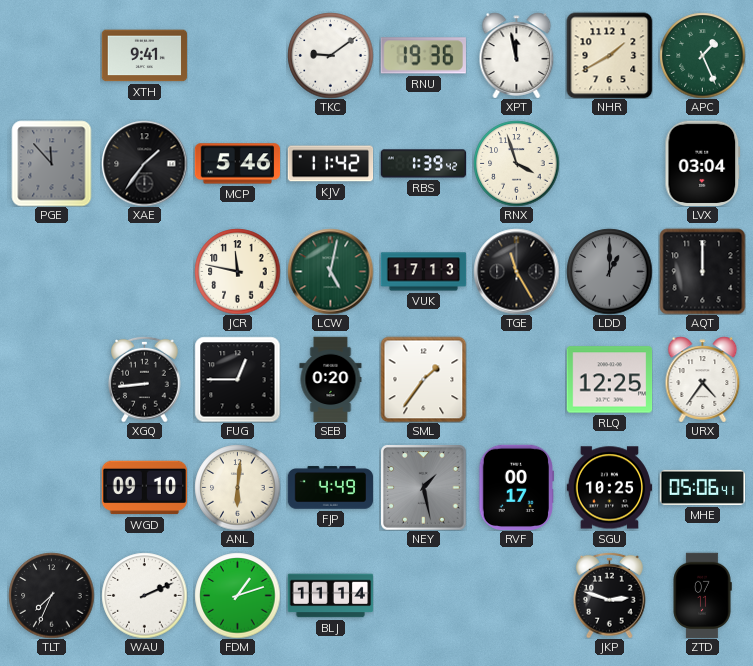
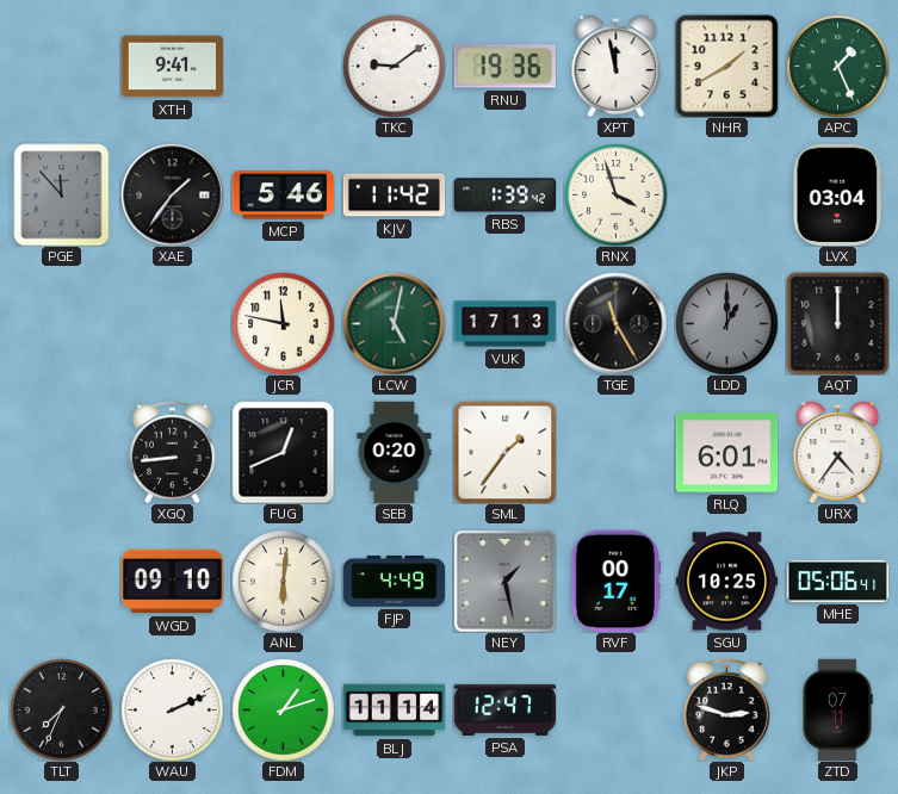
FUG: 12:45 -> 12:41
RLQ: 12:25 -> 6:01
PSA: none -> 12:47
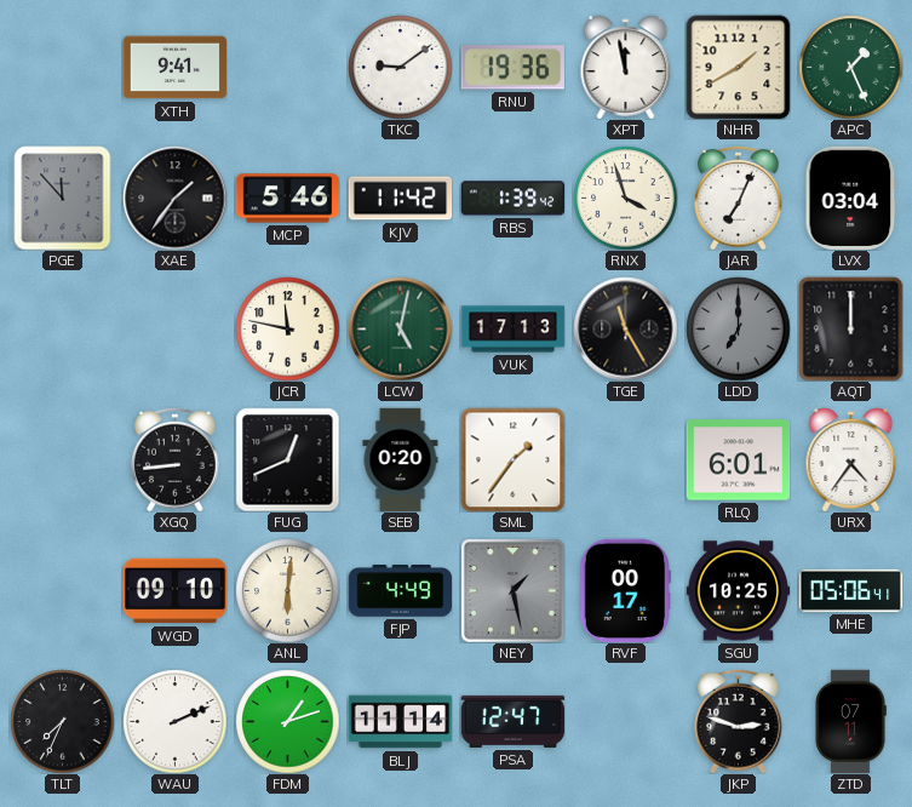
JAR: none -> 7:04
LDD: 1:00 -> 7:00
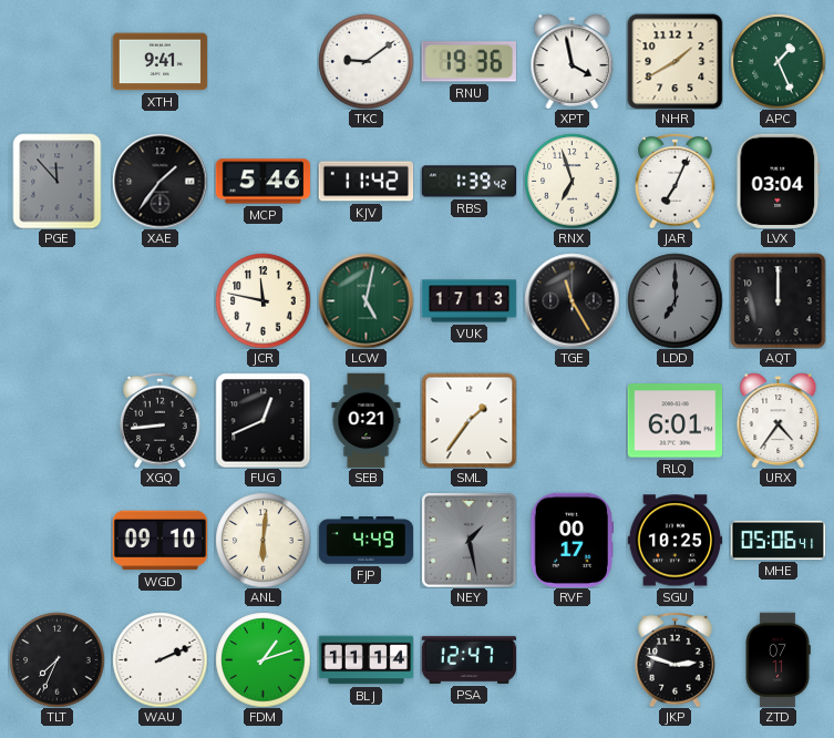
XPT: 11:58 -> 3:58
RNX: 3:57 -> 6:57
SEB: 0:20 -> 0:21
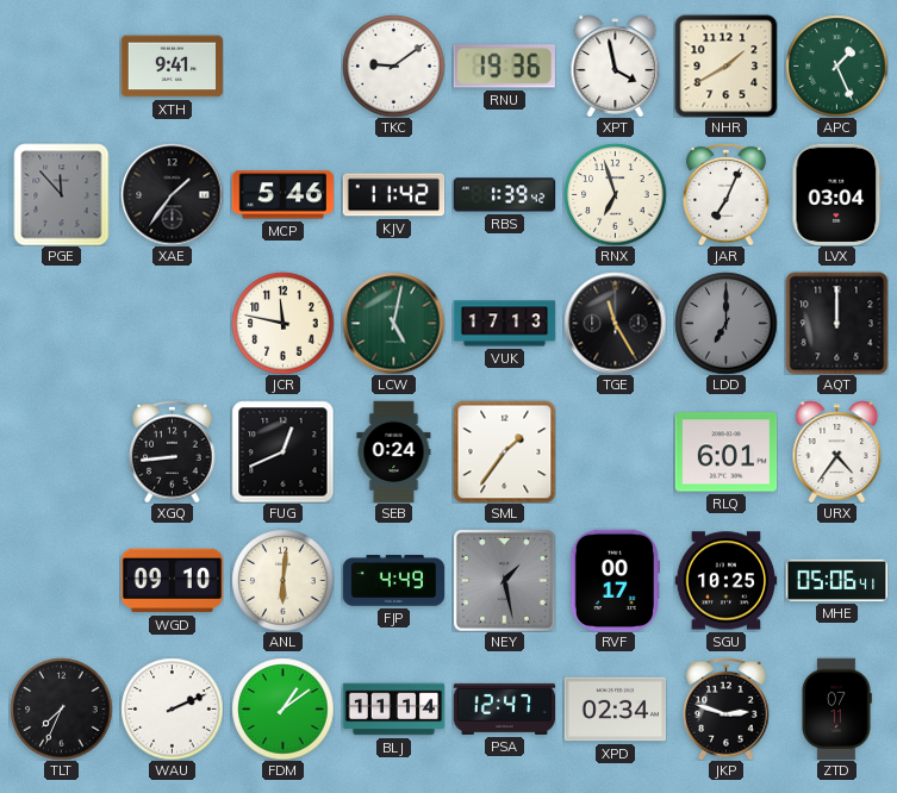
SEB: 0:21 -> 0:24
FDM: 1:12 -> 1:09
XPD: none -> 02:34
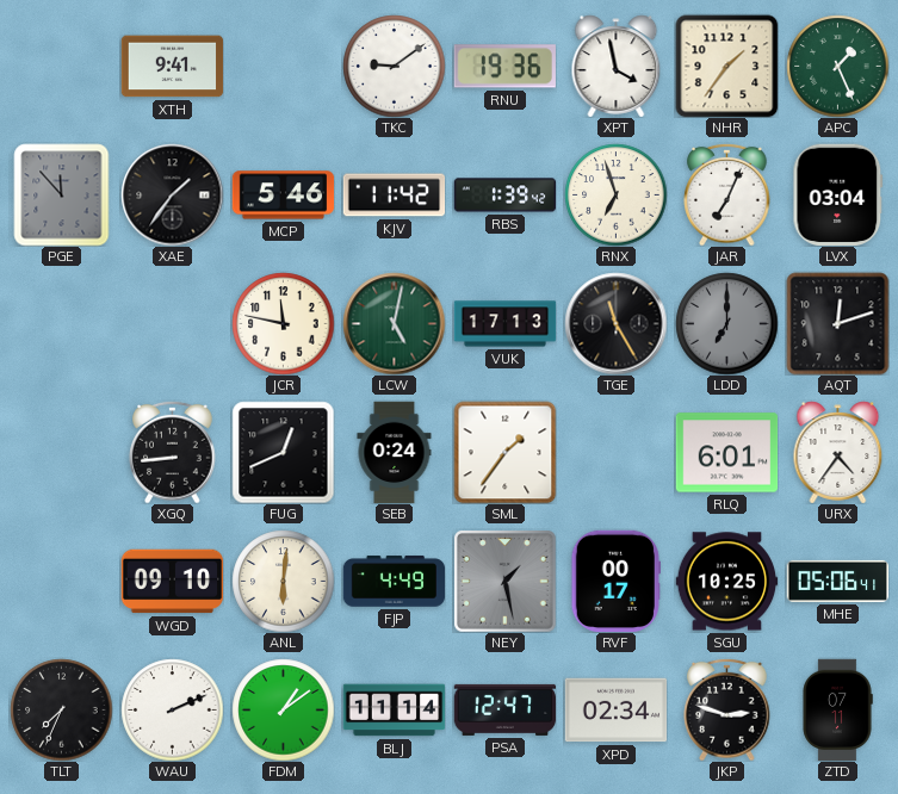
NHR: 1:40 -> 1:36
AQT: 12:00 -> 12:12
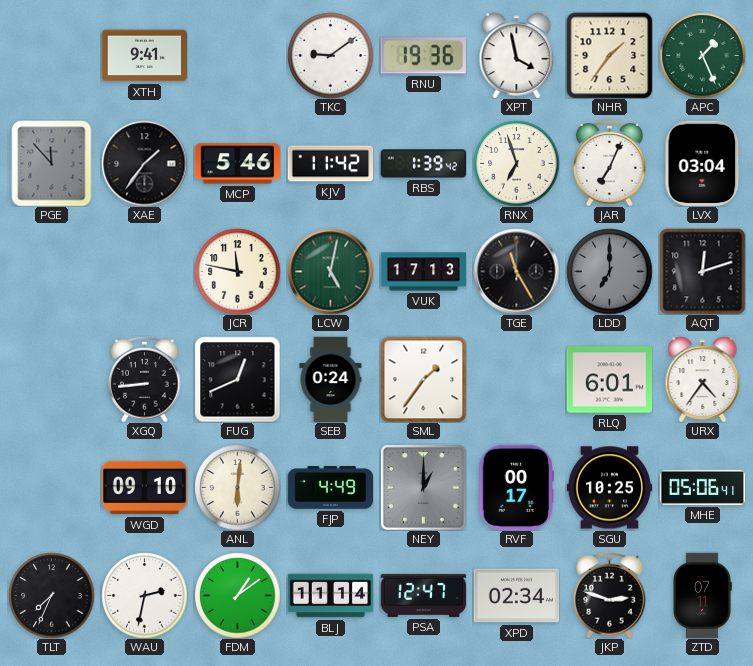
NEY: 1:28 -> 1:00
WAU: 2:11 -> 2:32
